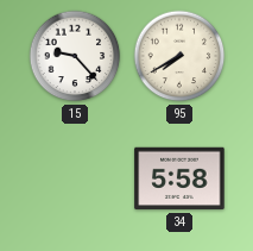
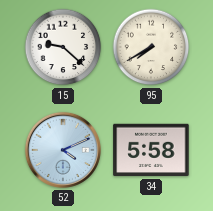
15: 9:23 -> 9:22
52: none -> 4:11
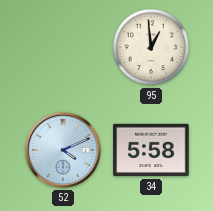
15: 9:22 -> none
95: 7:40 -> 12:59
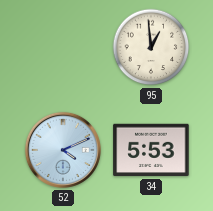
34: 5:58 -> 5:53
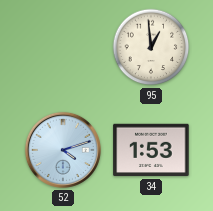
52: 4:11 -> 4:12
34: 5:53 -> 1:53
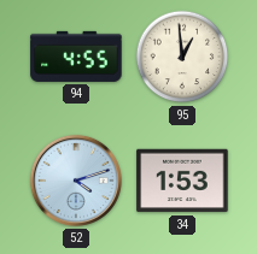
94: none -> 4:55
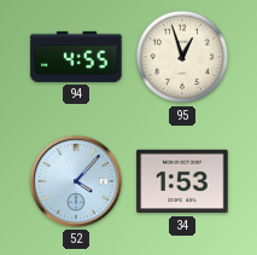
95: 12:59 -> 12:57
52: 4:12 -> 4:07
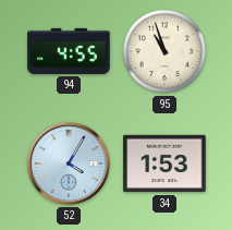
95: 12:57 -> 10:57
52: 4:07 -> 4:05
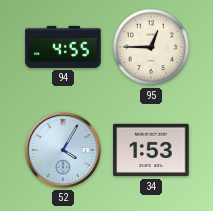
95: 10:57 -> 12:45
